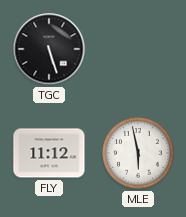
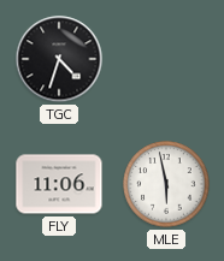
TGC: 5:27 -> 4:33
FLY: 11:12 -> 11:06
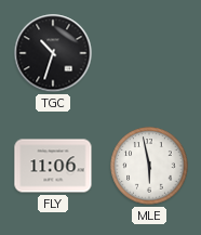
TGC: 4:33 -> 10:33
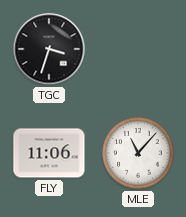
TGC: 10:33 -> 3:33
MLE: 5:58 -> 11:07
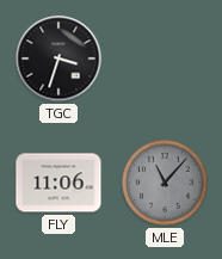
MLE dial: white -> grey
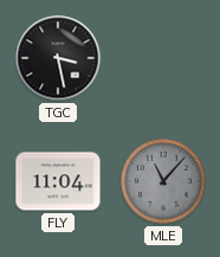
TGC: 3:33 -> 3:28
FLY: 11:06 -> 11:04
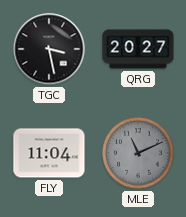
QRG: none -> 20:27
MLE: 11:07 -> 11:11
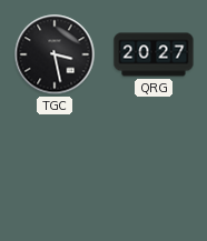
FLY: 11:04 -> none
MLE: 11:11 -> none
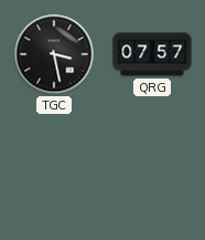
QRG: 20:27 -> 07:57
